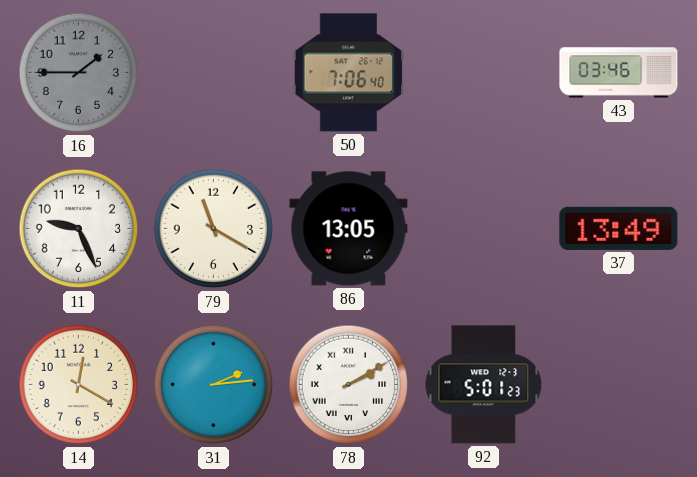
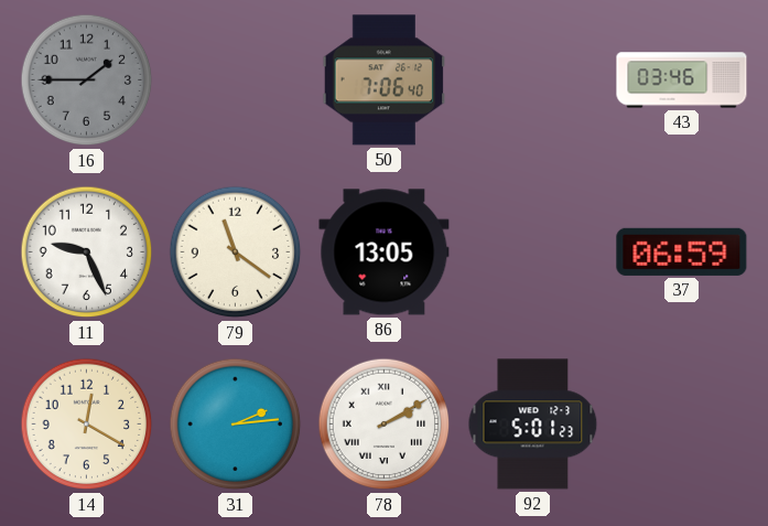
79: 11:20 -> 11:21
37: 13:49 -> 06:59
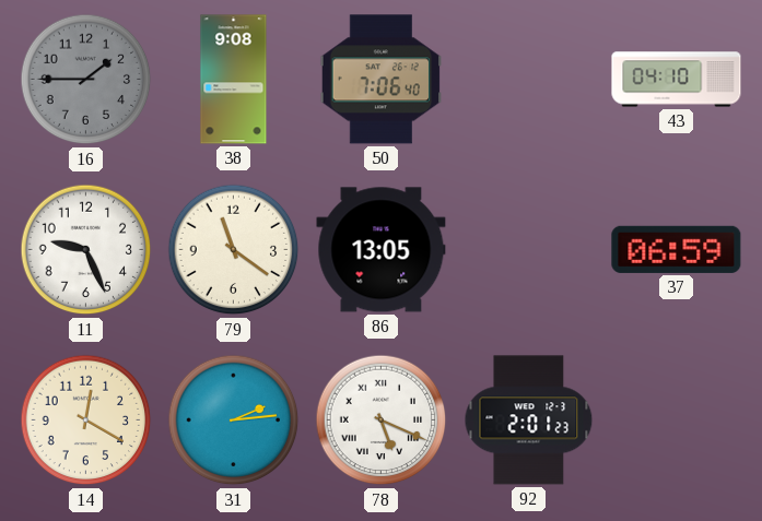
38: none -> 9:08
43: 03:46 -> 04:10
78: 2:10 -> 5:19
92: 5:01 -> 2:01
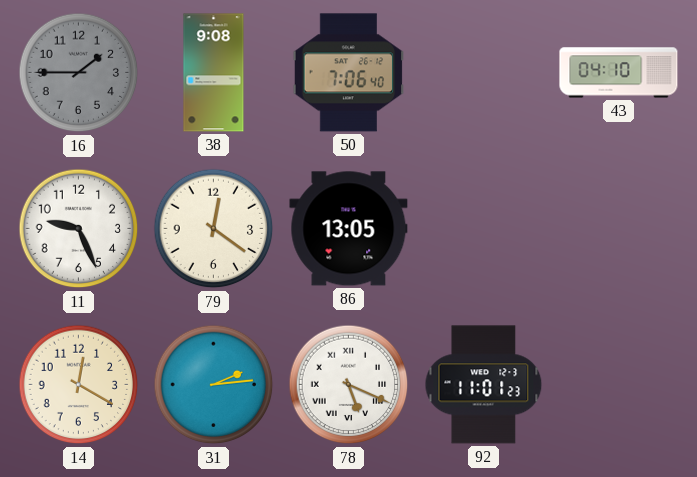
79: 11:21 -> 12:21
37: 06:59 -> none
92: 2:01 -> 11:01
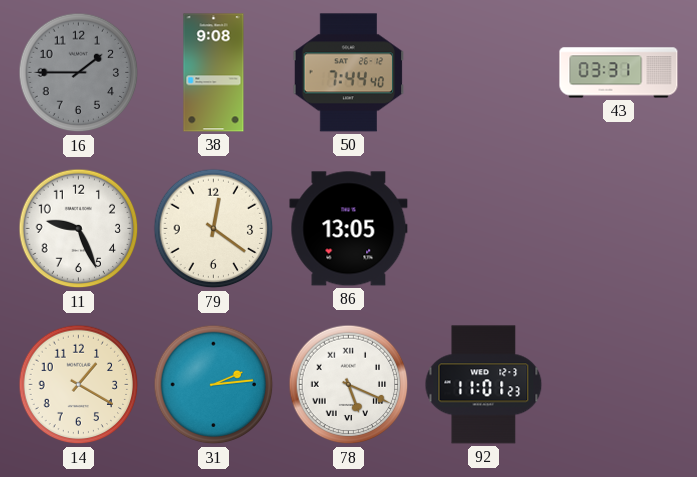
50: 7:06 -> 7:44
43: 04:10 -> 03:31
14: 12:20 -> 1:20
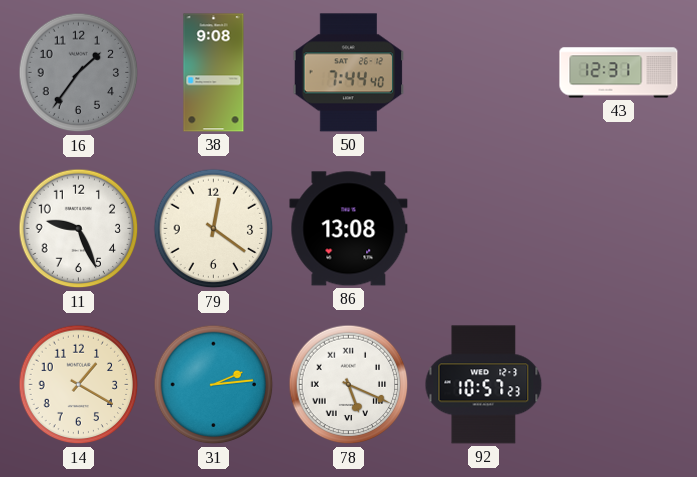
16: 1:45 -> 1:36
43: 03:31 -> 12:31
86: 13:05 -> 13:08
92: 11:01 -> 10:57
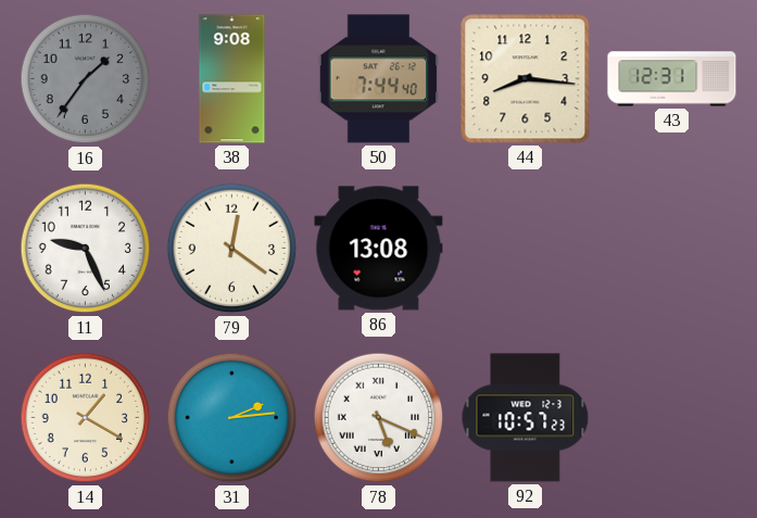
44: none -> 8:16
